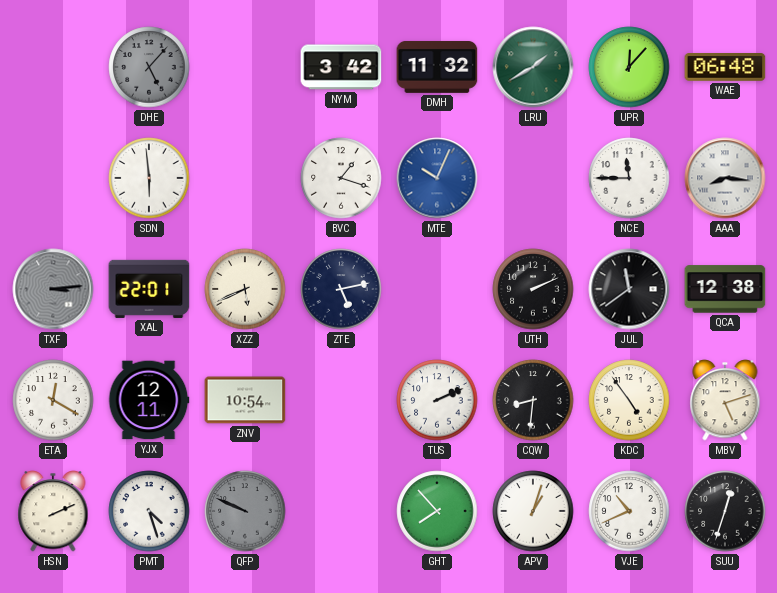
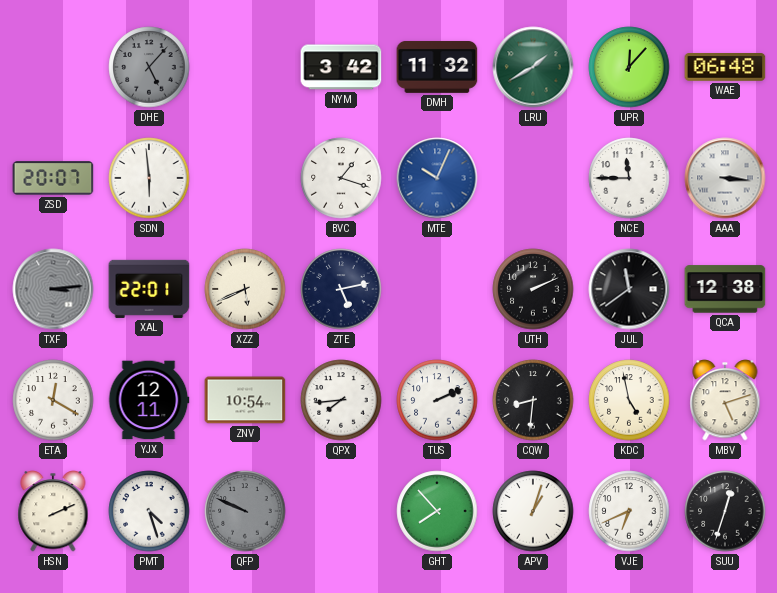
ZSD: none -> 20:07
AAA: 8:16 -> 3:16
QPX: none -> 7:44
KDC: 4:54 -> 4:58
VJE: 10:41 -> 6:41
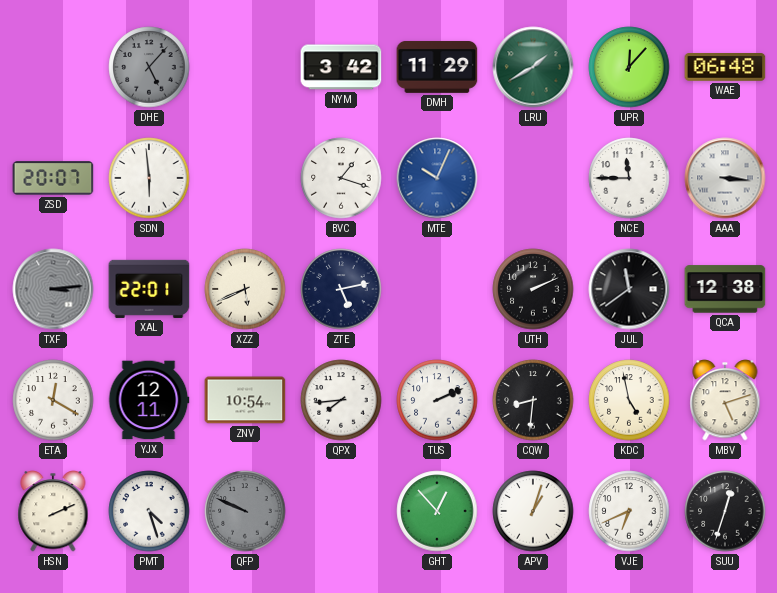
DMH: 11:32 -> 11:29
GHT: 7:53 -> 12:53
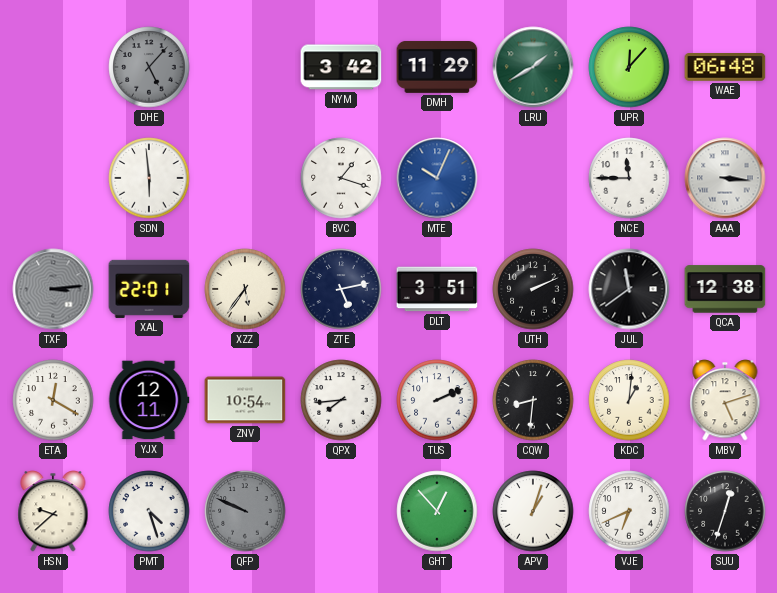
ZSD: 20:07 -> none
XZZ: 5:41 -> 5:36
DLT: none -> 3:51
KDC: 4:58 -> 1:01
HSN: 2:11 -> 9:38
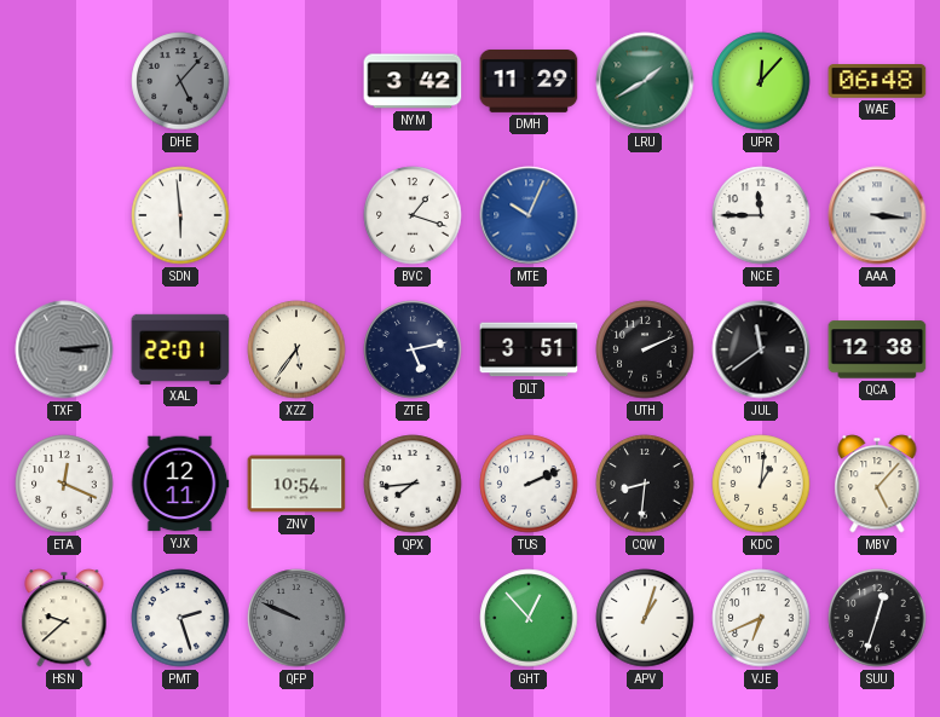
ETA: 12:20 -> 12:19
MBV: 5:12 -> 5:07
PMT: 4:27 -> 2:27
